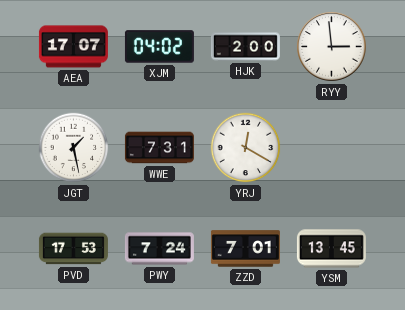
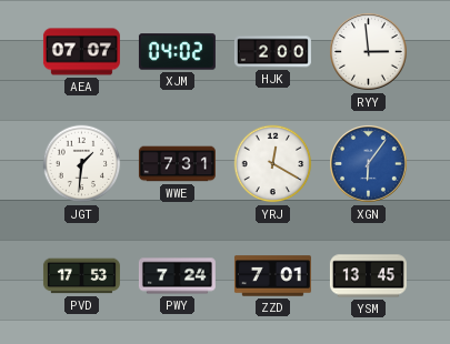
AEA: 17:07 -> 07:07
JGT: 1:28 -> 1:31
XGN: none -> 6:06
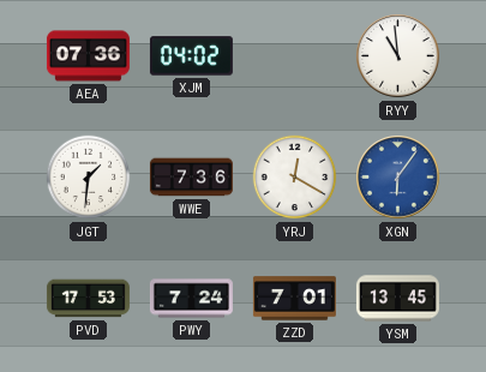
AEA: 07:07 -> 07:36
HJK: 2:00 -> none
RYY: 2:59 -> 10:59
WWE: 7:31 -> 7:36
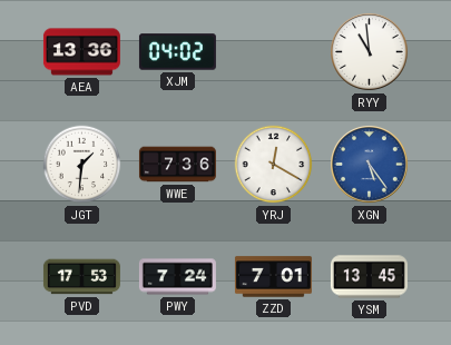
AEA: 07:36 -> 13:36
XGN: 6:06 -> 5:24
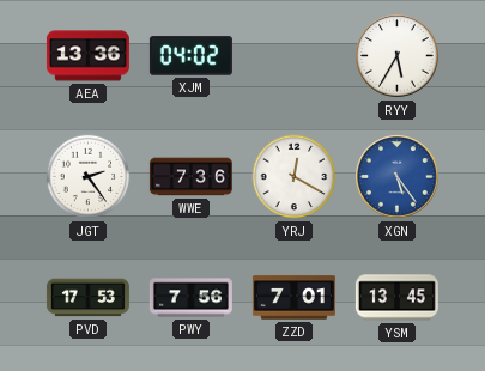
RYY: 10:59 -> 5:35
JGT: 1:31 -> 2:24
PWY: 7:24 -> 7:56
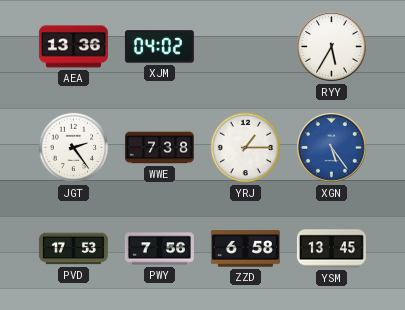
WWE: 7:36 -> 7:38
YRJ: 12:20 -> 1:15
ZZD: 7:01 -> 6:58
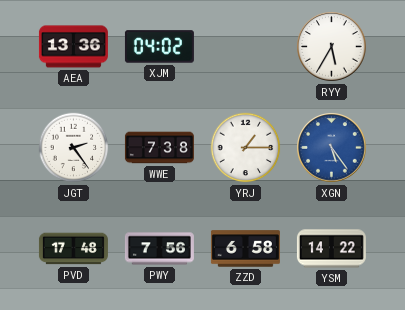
PVD: 17:53 -> 17:48
YSM: 13:45 -> 14:22
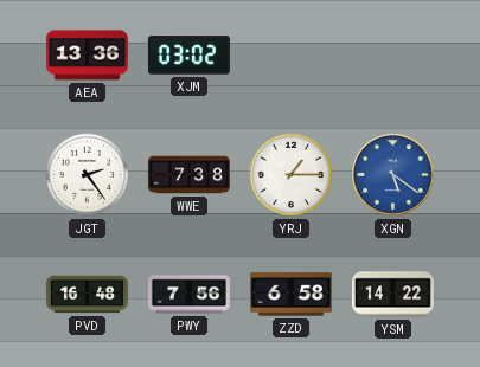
XJM: 04:02 -> 03:02
RYY: 5:35 -> none
XGN: 5:24 -> 5:21
PVD: 17:48 -> 16:48
